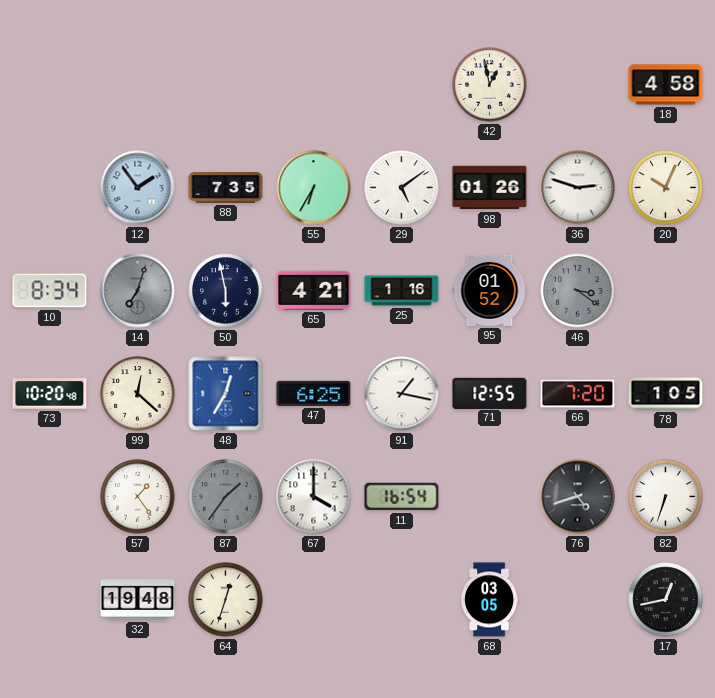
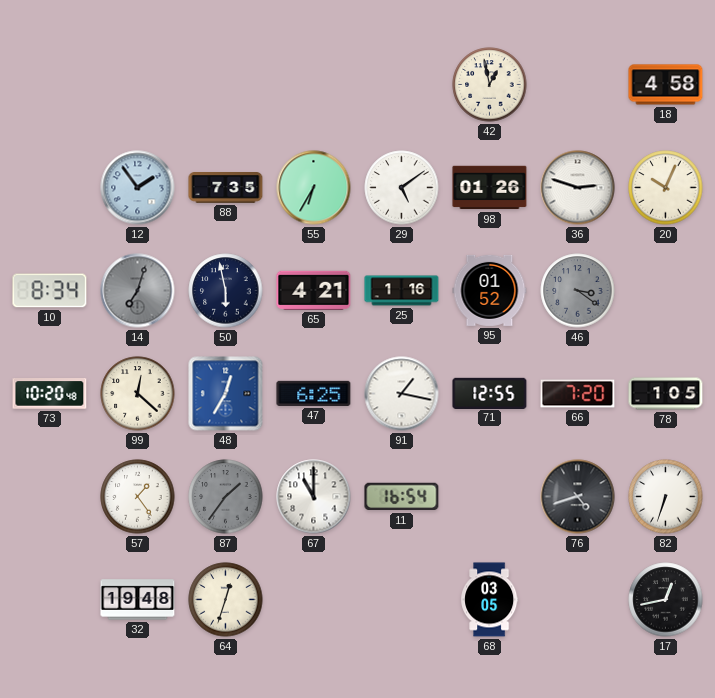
67: 4:00 -> 11:00
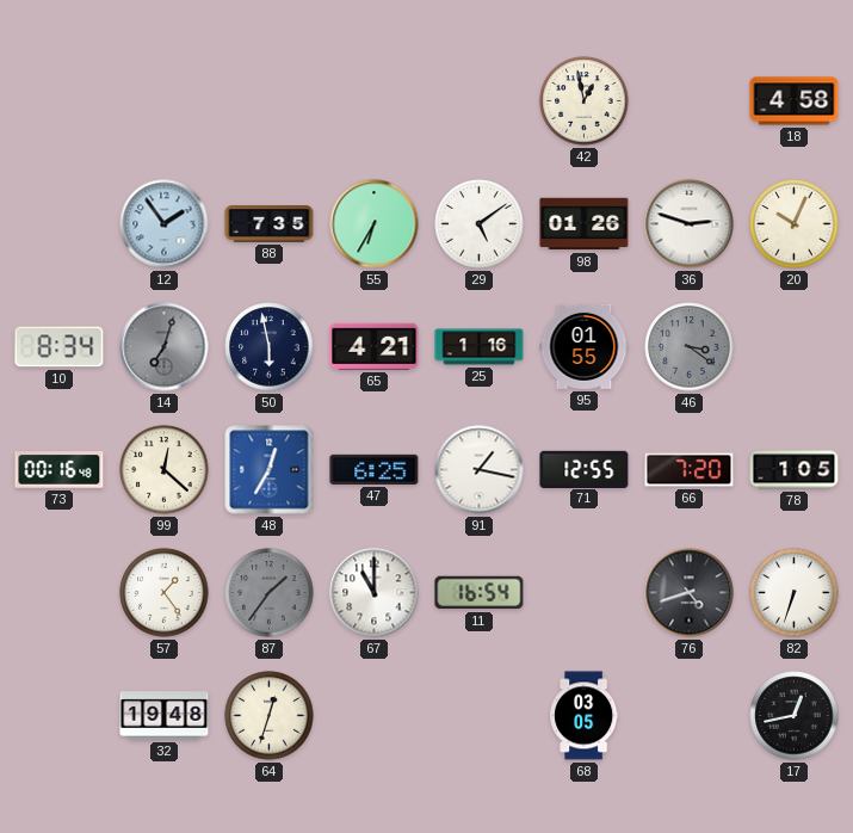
95: 01:52 -> 01:55
73: 10:20 -> 00:16
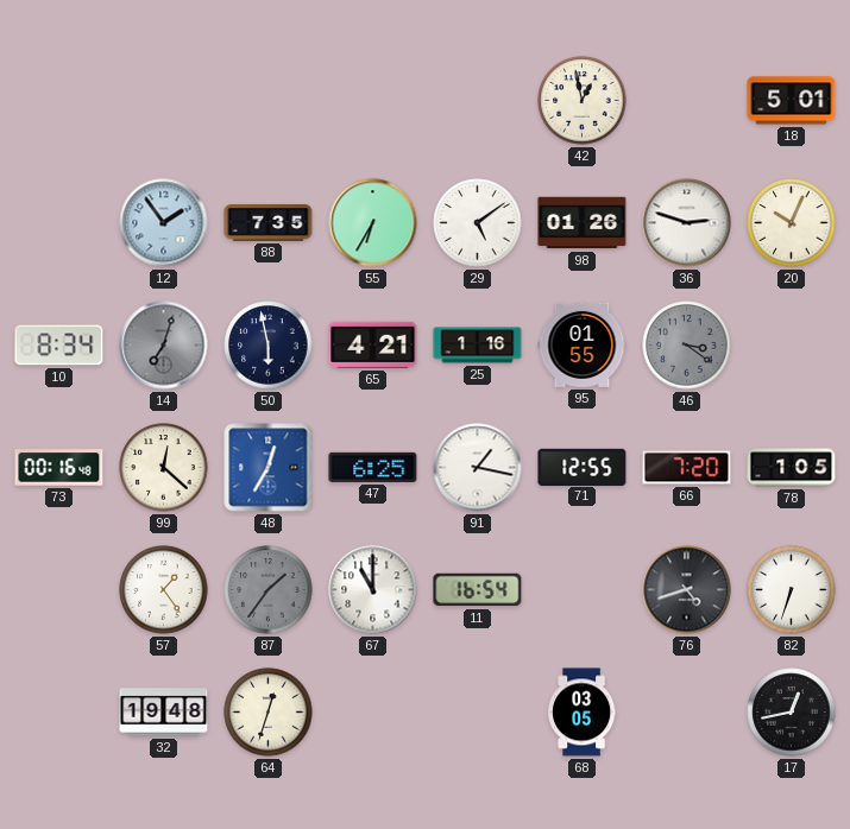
18: 4:58 -> 5:01
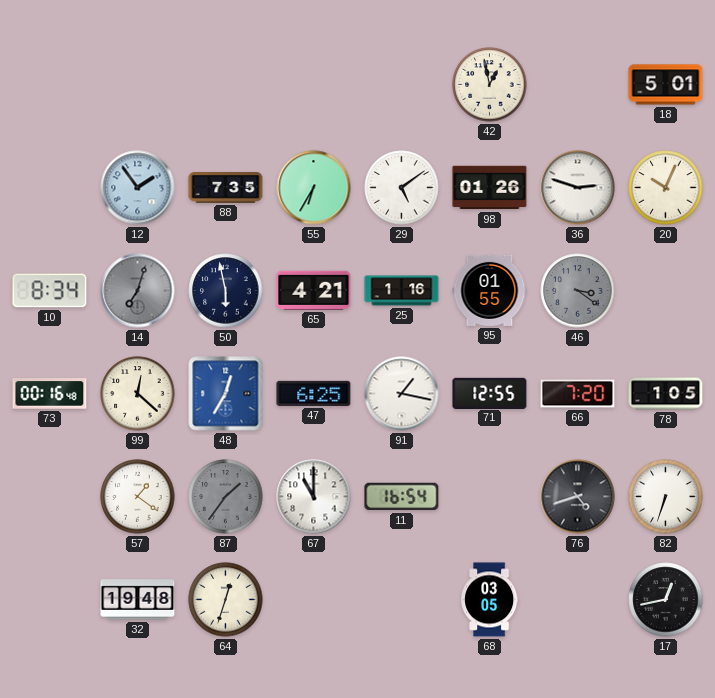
57: 1:24 -> 1:21
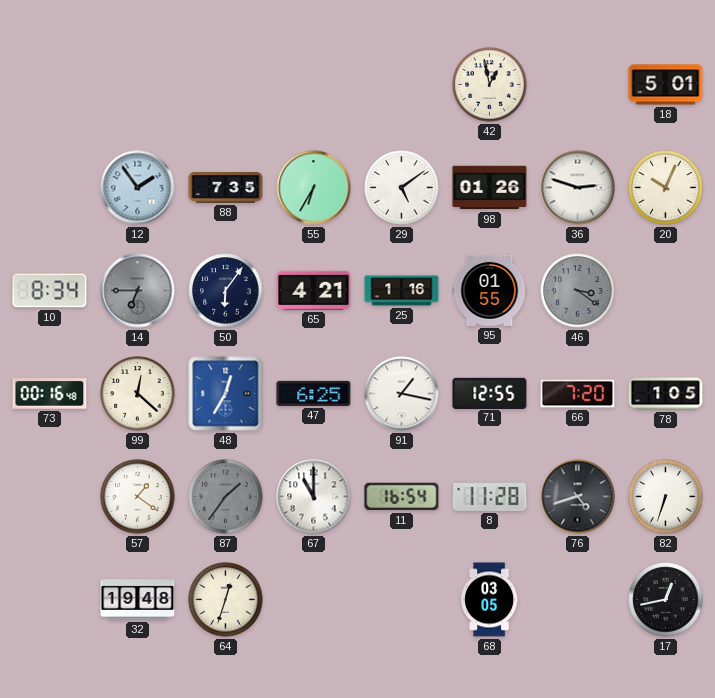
14: 7:03 -> 6:45
50: 5:58 -> 6:06
8: none -> 11:28
